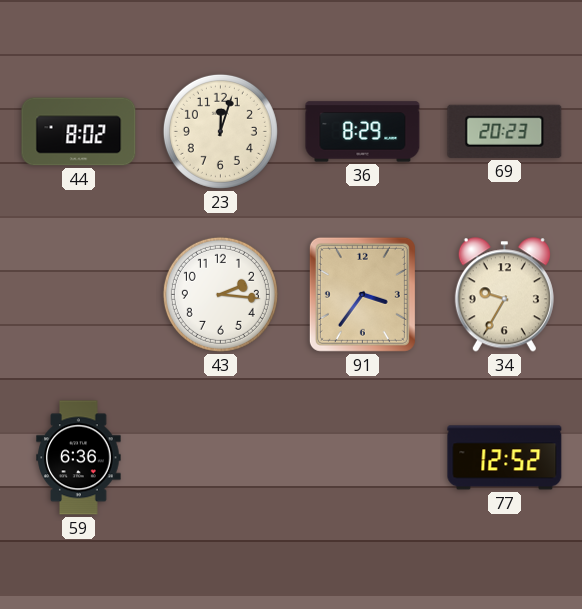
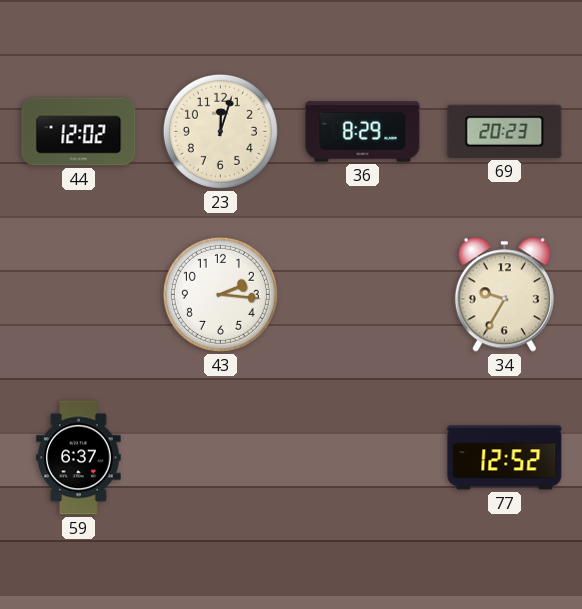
44: 8:02 -> 12:02
91: 3:36 -> none
59: 6:36 -> 6:37
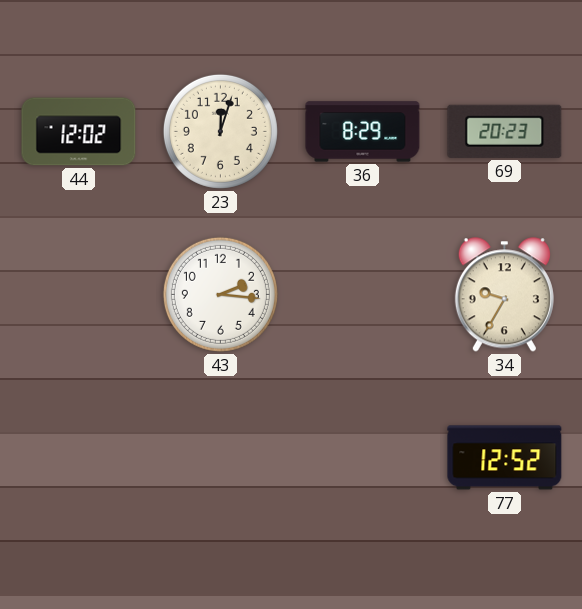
59: 6:37 -> none
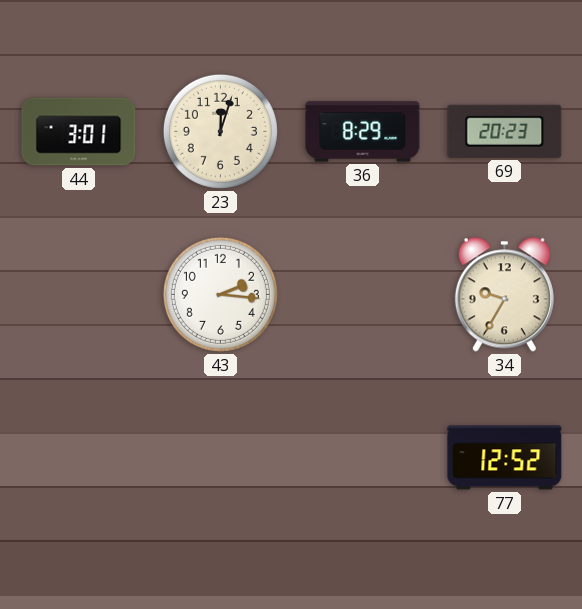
44: 12:02 -> 3:01
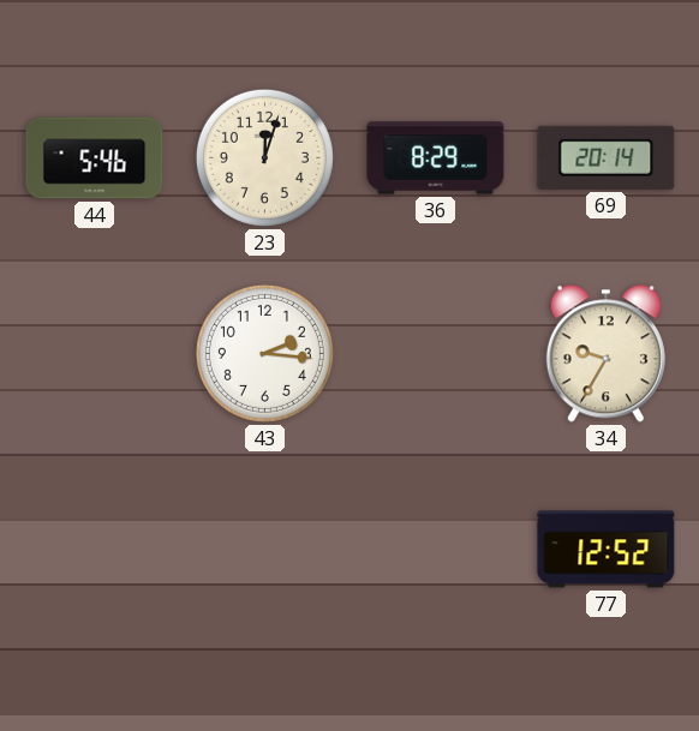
44: 3:01 -> 5:46
69: 20:23 -> 20:14
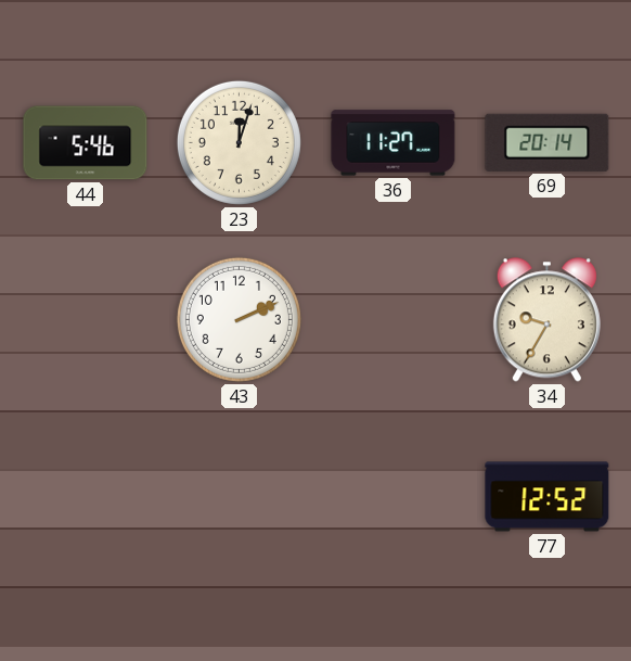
36: 8:29 -> 11:27
43: 2:16 -> 2:11
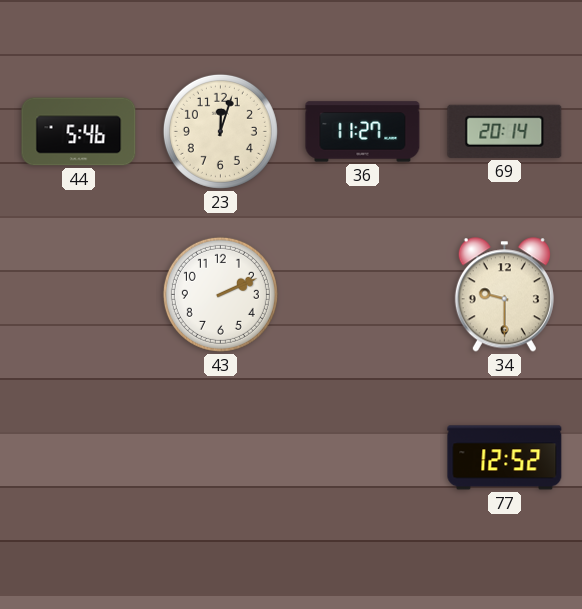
34: 9:35 -> 9:30
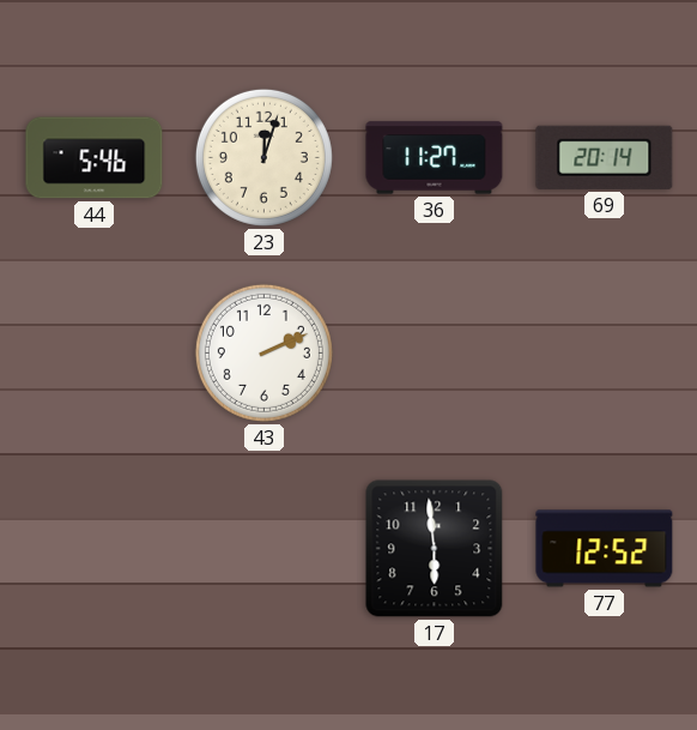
34: 9:30 -> none
17: none -> 5:59
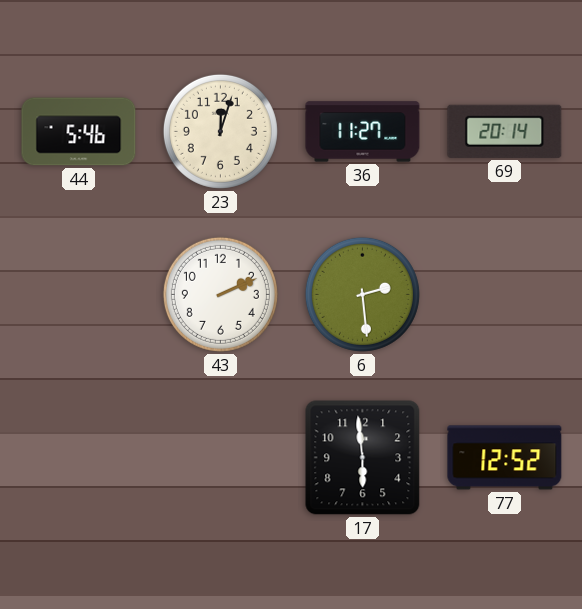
6: none -> 2:29
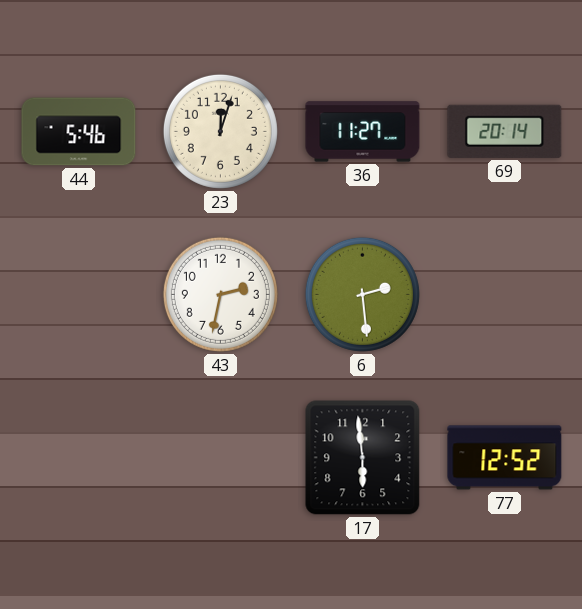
43: 2:11 -> 2:32
